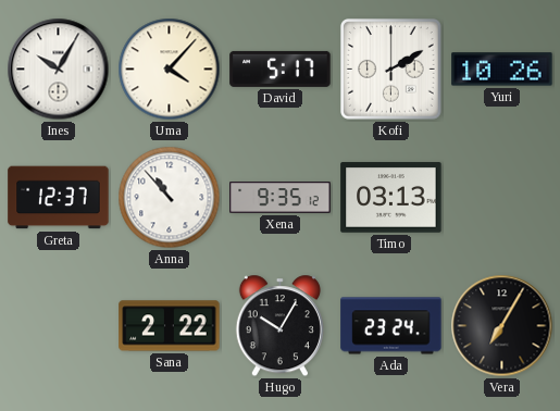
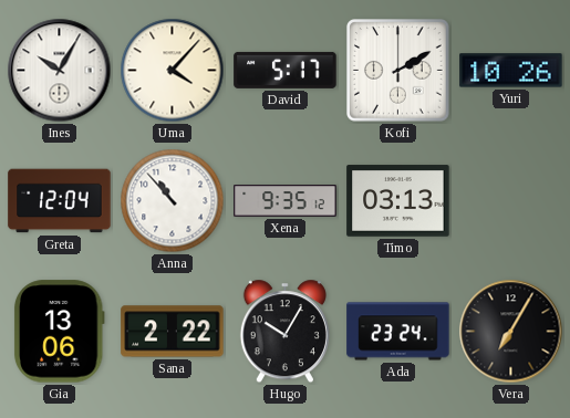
Greta: 12:37 -> 12:04
Gia: none -> 13:06
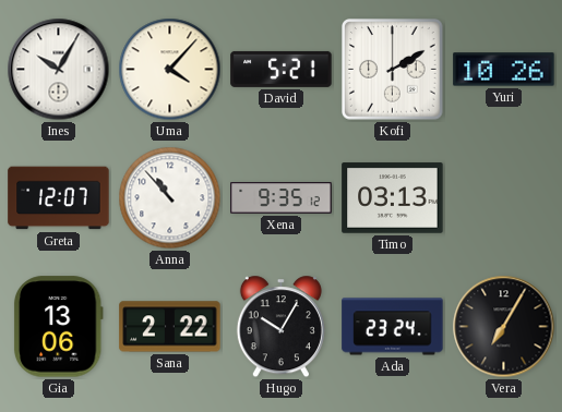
David: 5:17 -> 5:21
Greta: 12:04 -> 12:07
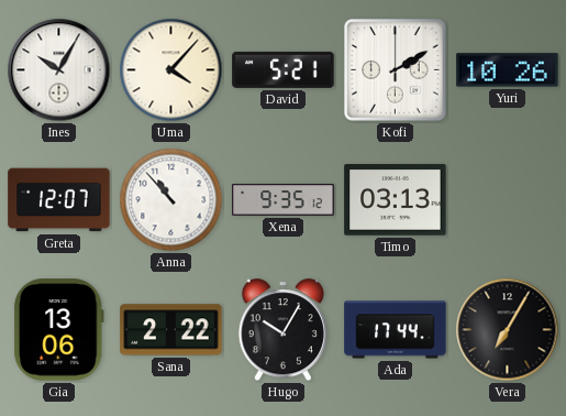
Ada: 23:24 -> 17:44
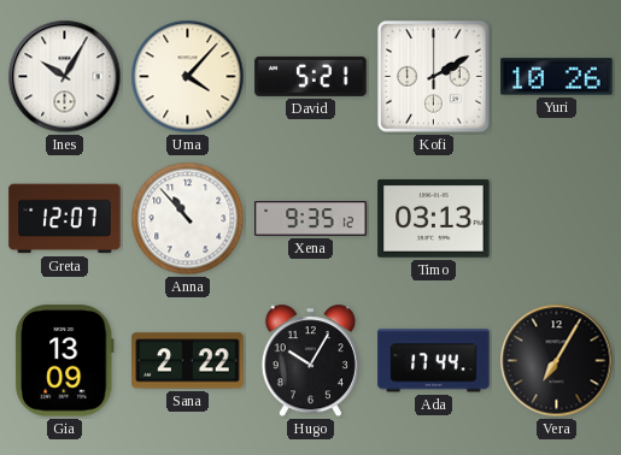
Gia: 13:06 -> 13:09
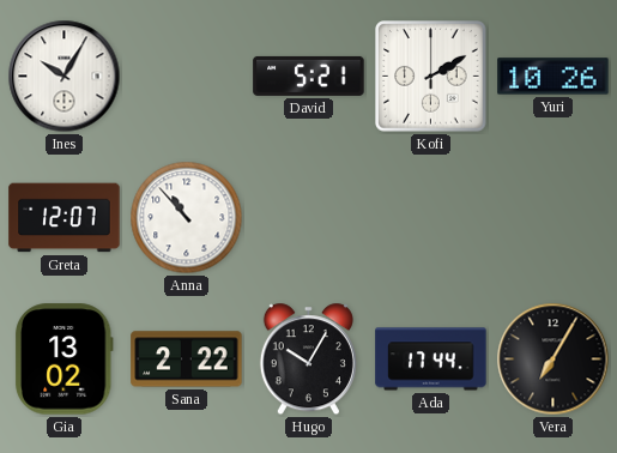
Uma: 4:07 -> none
Xena: 9:35 -> none
Timo: 03:13 -> none
Gia: 13:09 -> 13:02
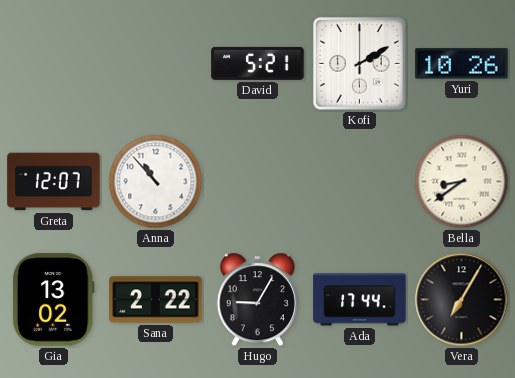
Ines: 10:05 -> none
Bella: none -> 8:39
Hugo: 10:05 -> 9:05
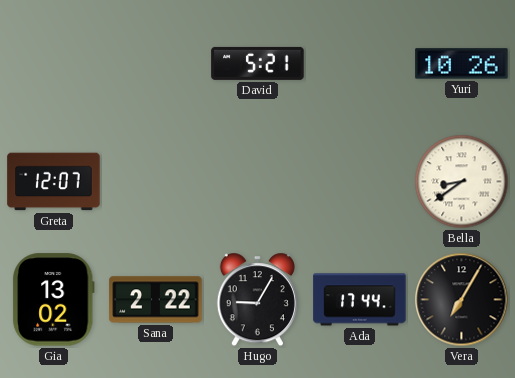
Kofi: 2:10 -> none
Anna: 10:53 -> none
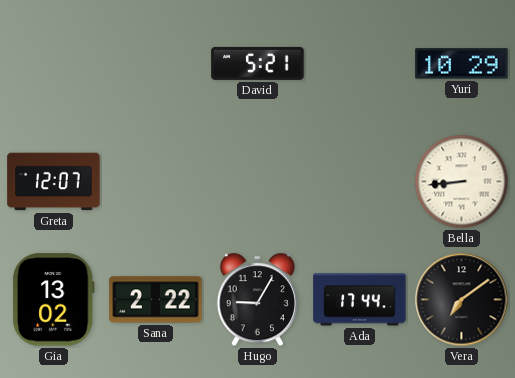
Yuri: 10:26 -> 10:29
Bella: 8:39 -> 8:44
Vera: 7:05 -> 7:09
